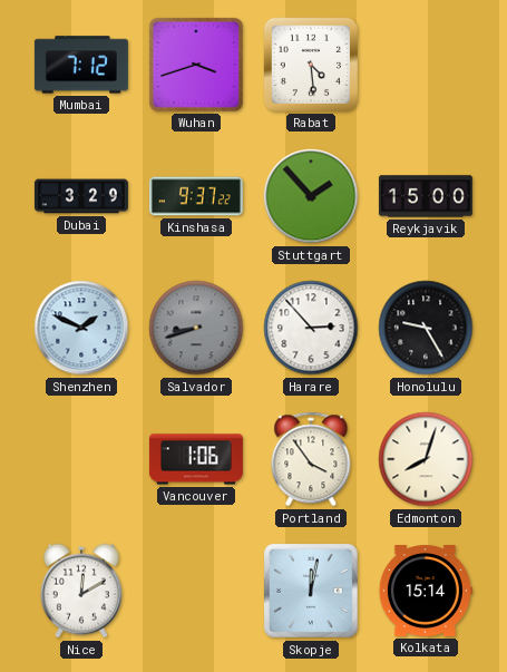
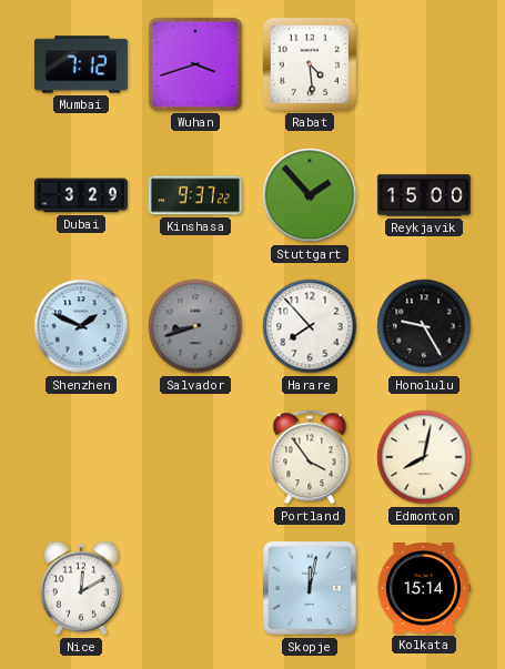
Harare: 2:53 -> 7:53
Vancouver: 1:06 -> none
Edmonton: 8:03 -> 8:02
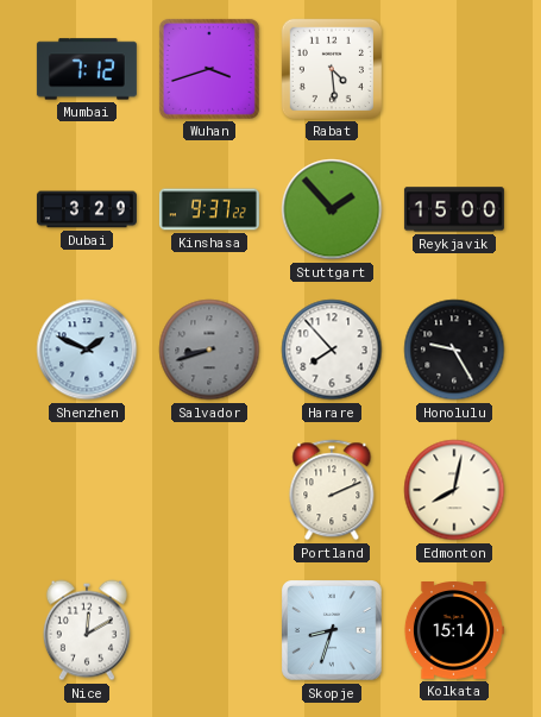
Portland: 3:54 -> 2:11
Skopje: 12:02 -> 8:33
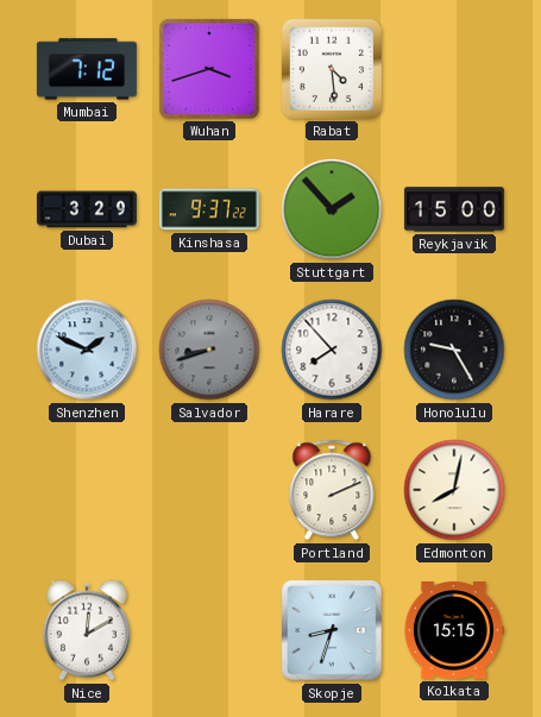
Kolkata: 15:14 -> 15:15
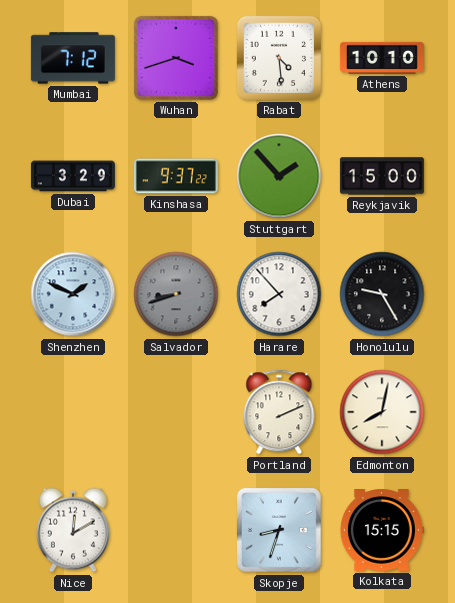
Athens: none -> 10:10
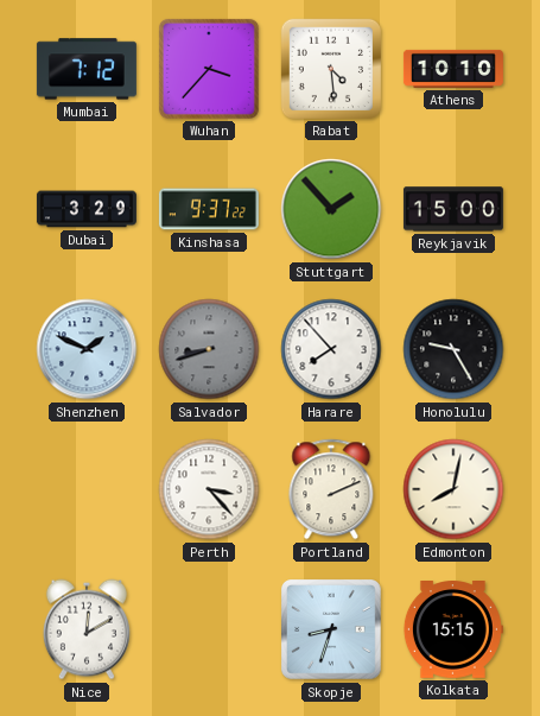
Wuhan: 3:42 -> 3:37
Perth: none -> 3:23
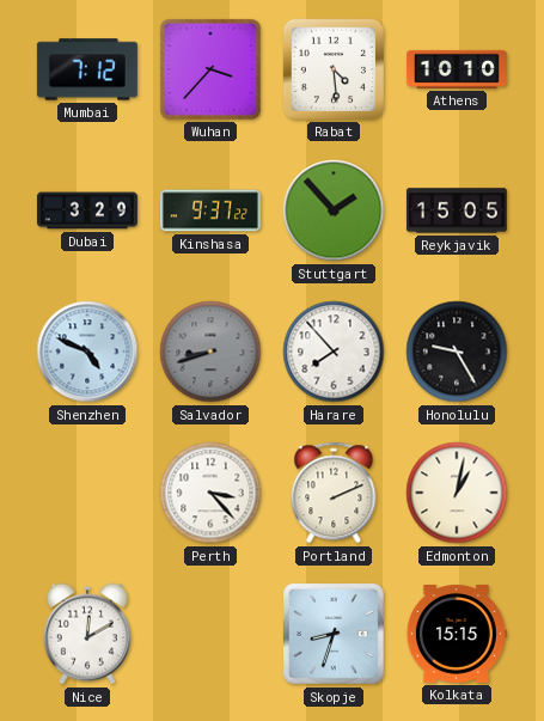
Reykjavik: 15:00 -> 15:05
Shenzhen: 1:49 -> 4:49
Edmonton: 8:02 -> 1:02
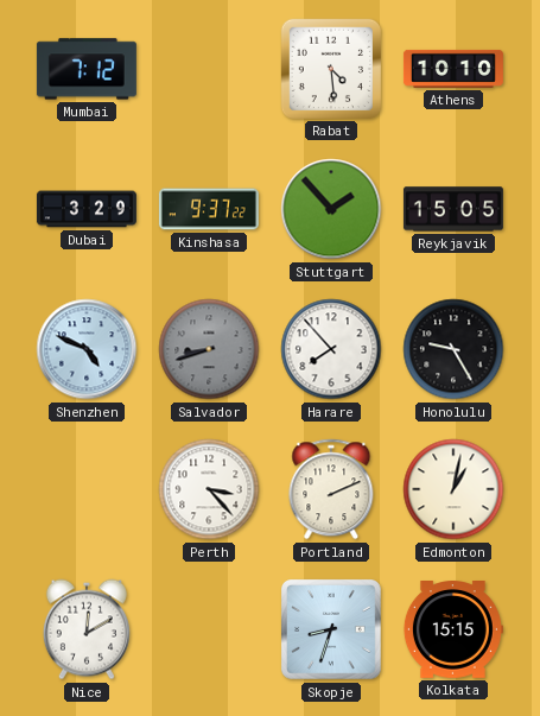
Wuhan: 3:37 -> none
